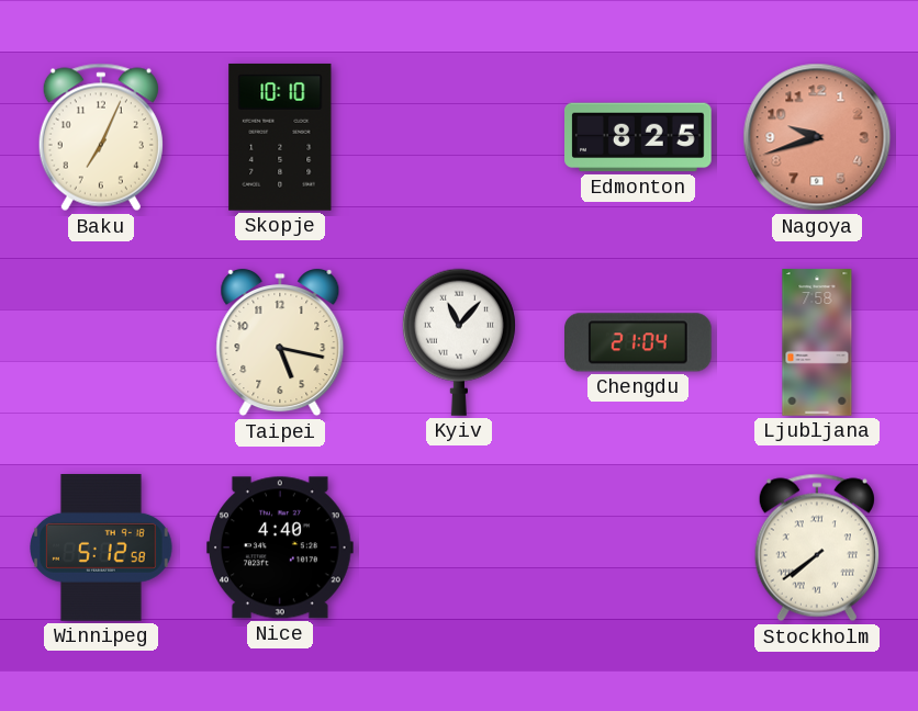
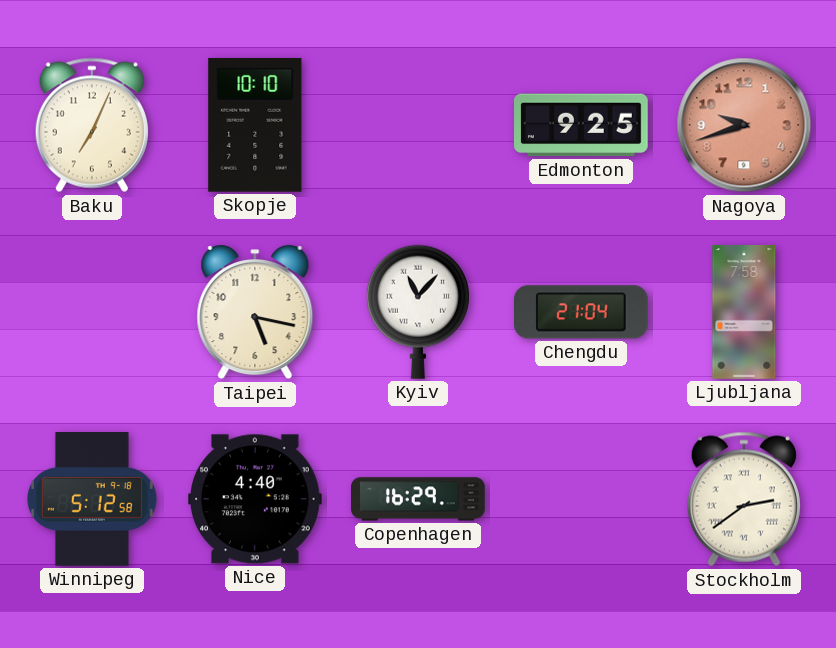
Edmonton: 8:25 -> 9:25
Copenhagen: none -> 16:29
Stockholm: 7:39 -> 2:39
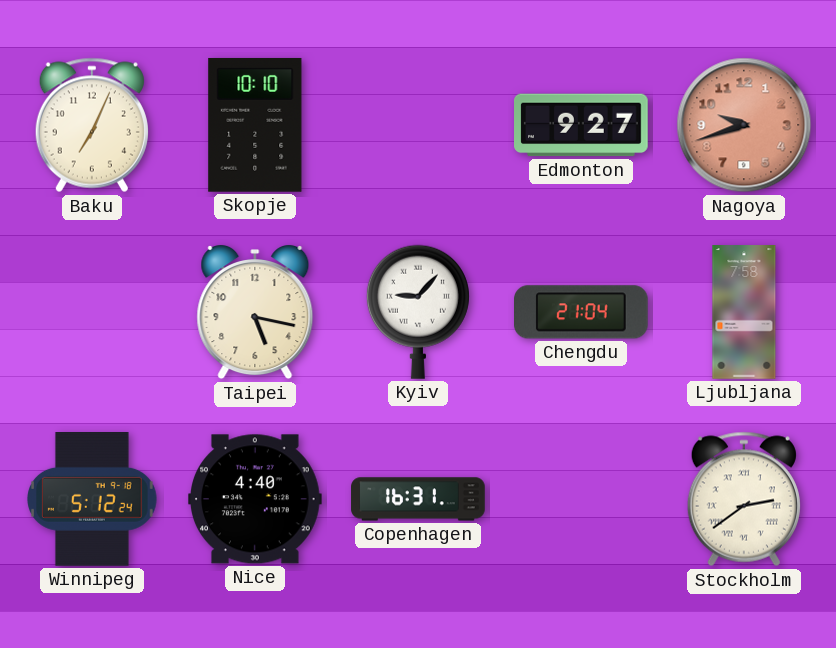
Edmonton: 9:25 -> 9:27
Kyiv: 11:07 -> 9:07
Winnipeg: 5:12:58 -> 5:12:24
Copenhagen: 16:29 -> 16:31
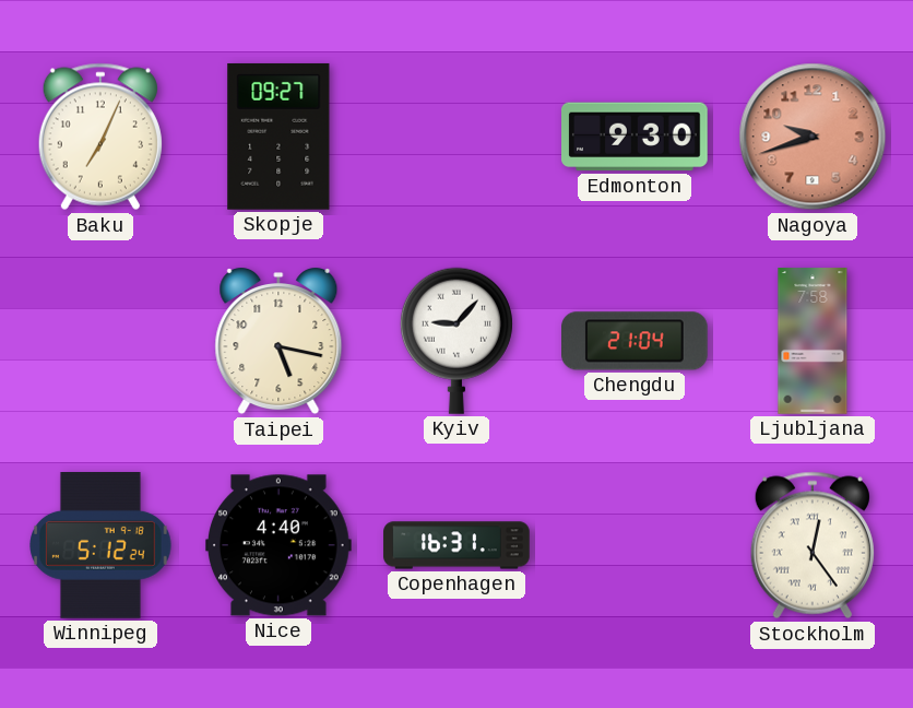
Skopje: 10:10 -> 09:27
Edmonton: 9:27 -> 9:30
Stockholm: 2:39 -> 12:24
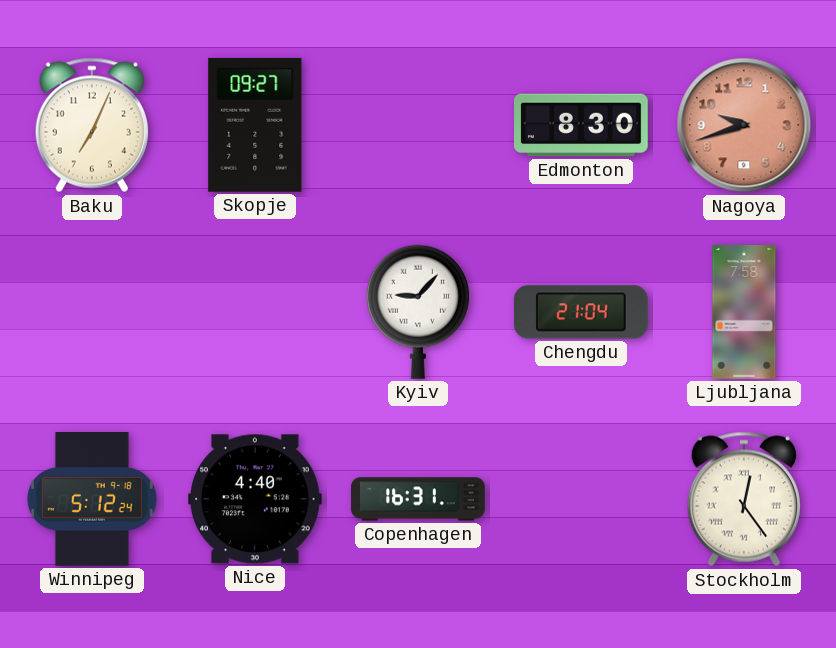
Edmonton: 9:30 -> 8:30
Taipei: 5:17 -> none
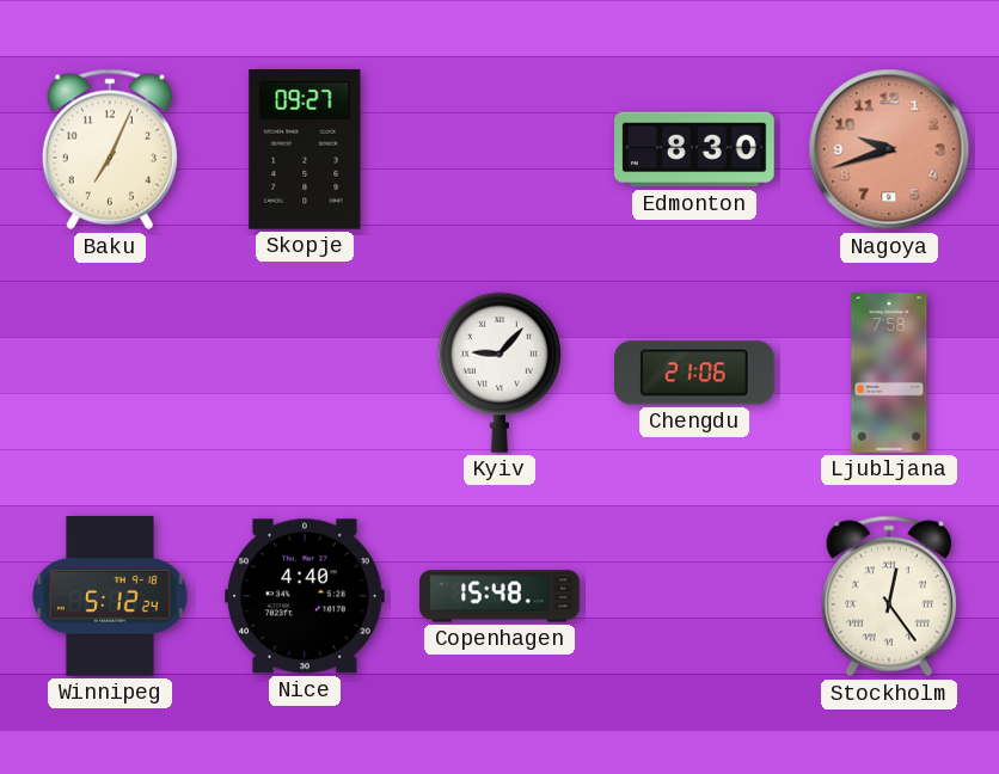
Chengdu: 21:04 -> 21:06
Copenhagen: 16:31 -> 15:48
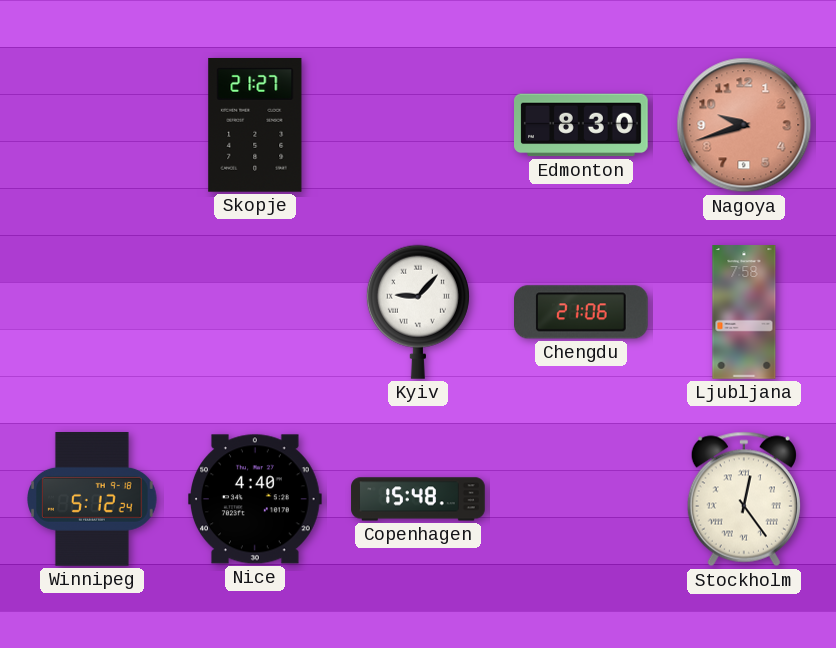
Baku: 7:04 -> none
Skopje: 09:27 -> 21:27
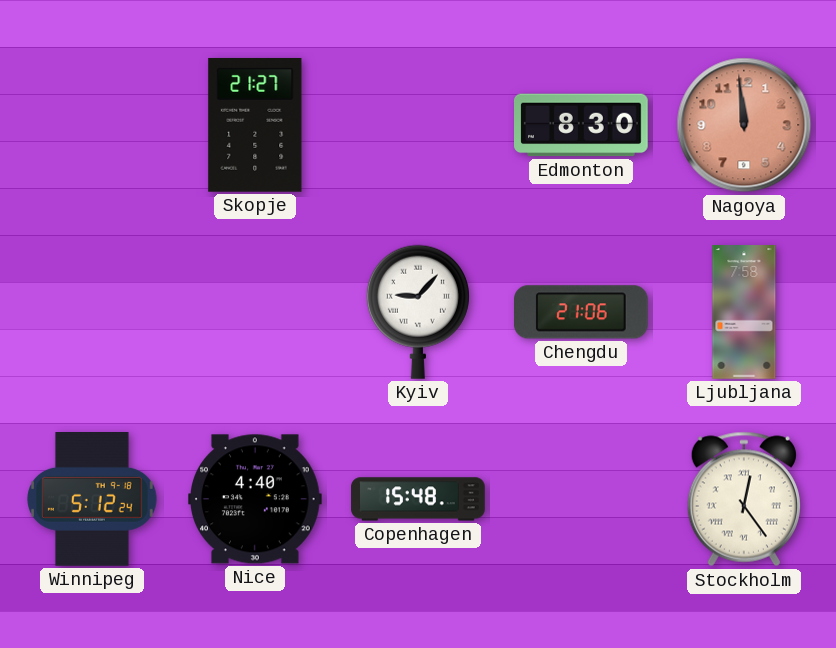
Nagoya: 9:42 -> 11:59
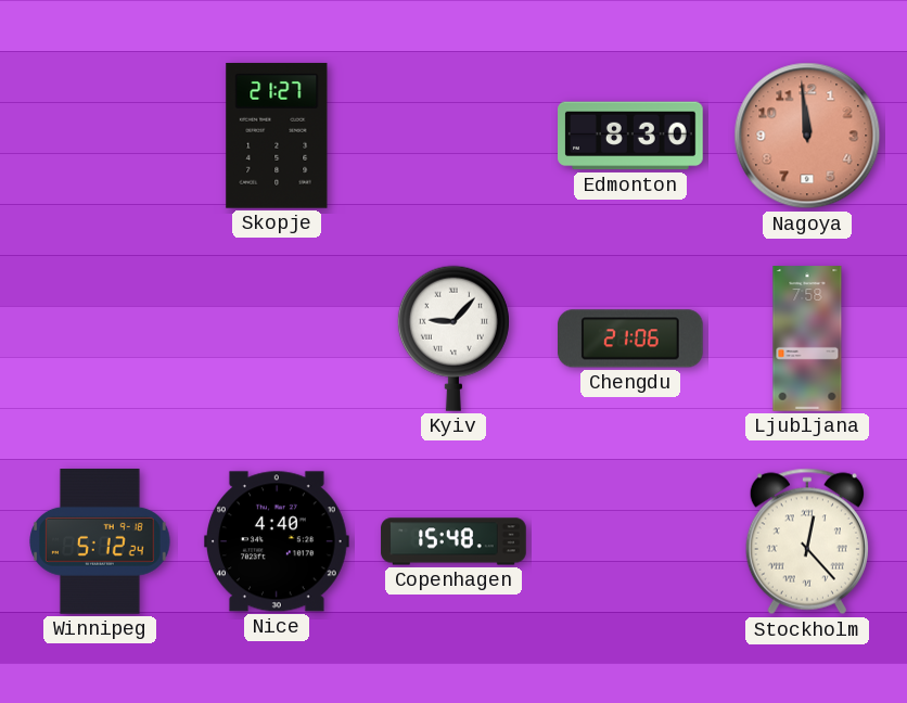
Stockholm: 12:24 -> 12:23
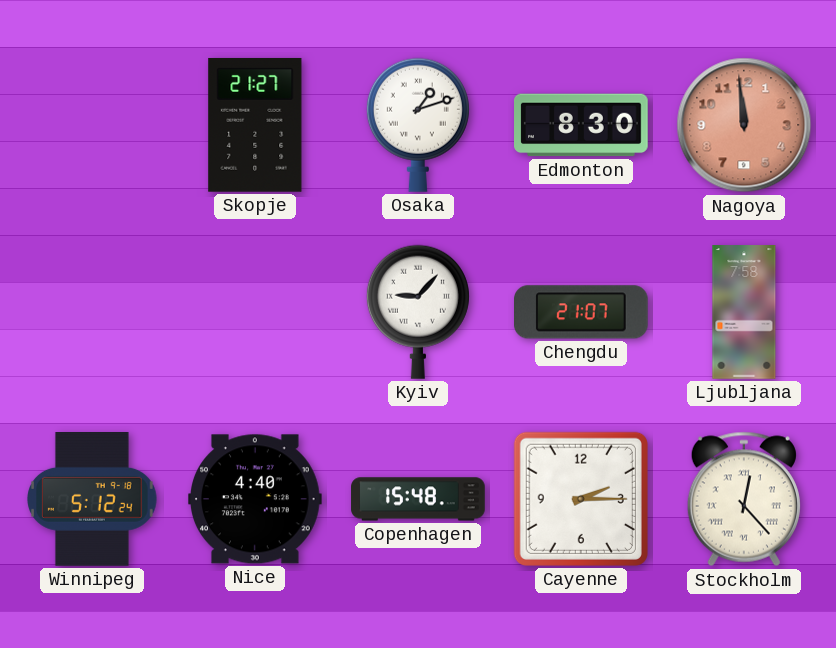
Osaka: none -> 1:12
Chengdu: 21:06 -> 21:07
Cayenne: none -> 2:15
